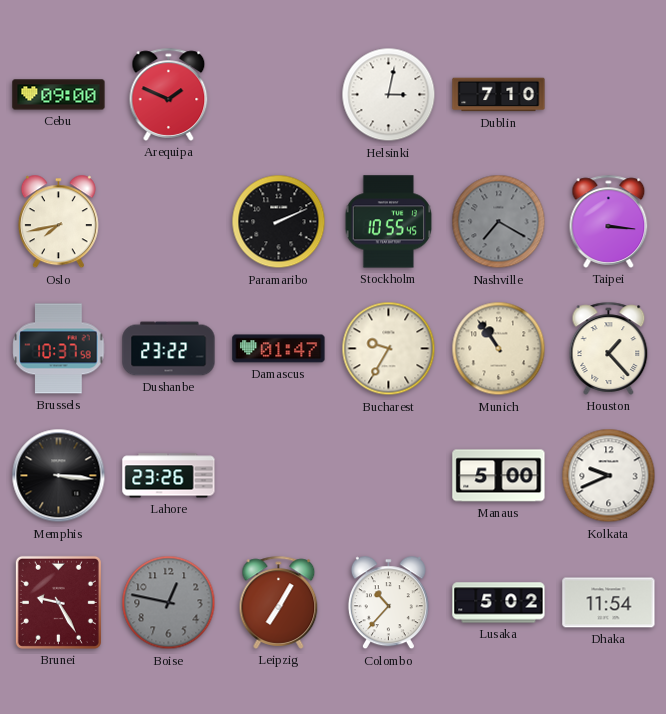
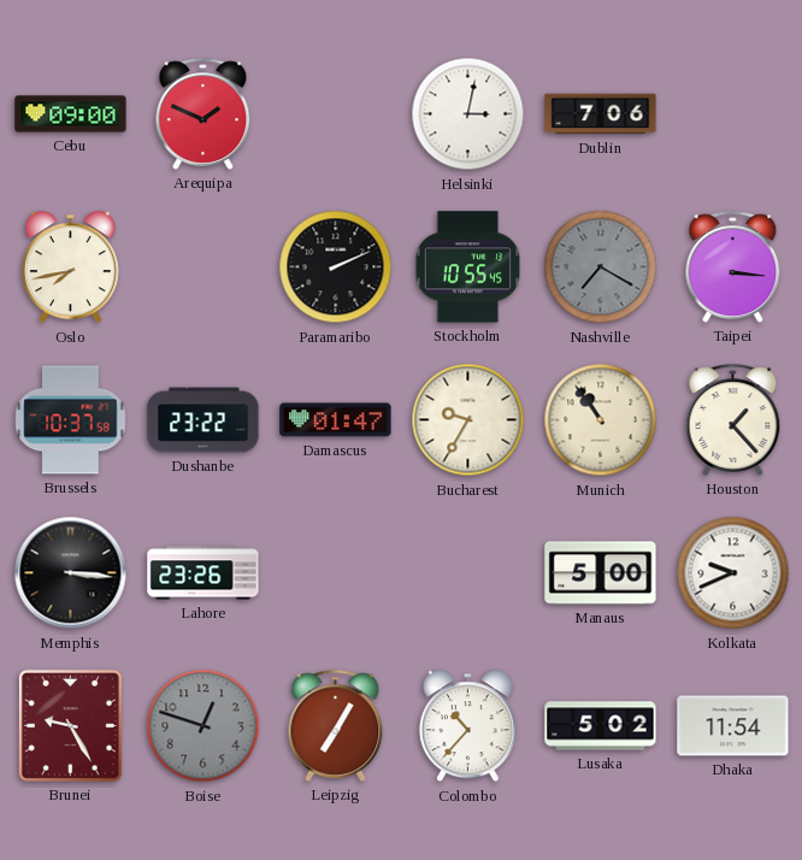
Dublin: 7:10 -> 7:06
Boise: 12:47 -> 12:48
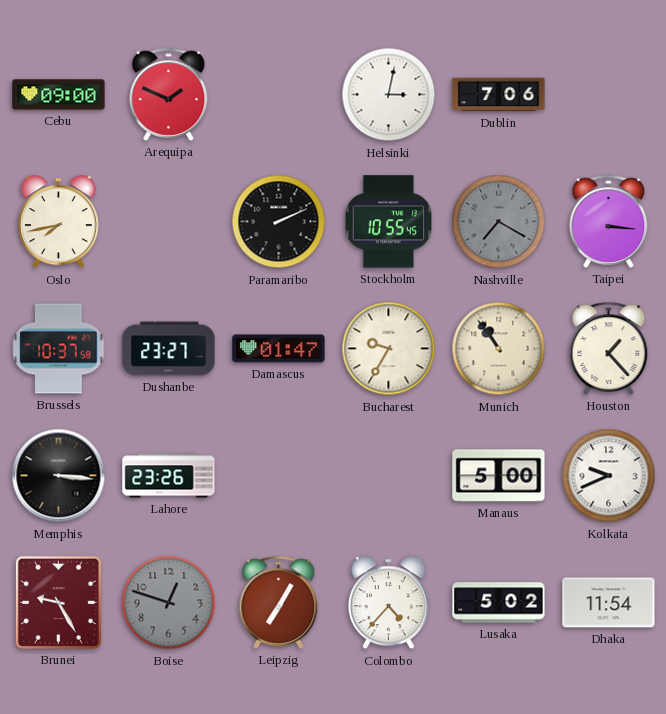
Dushanbe: 23:22 -> 23:27
Colombo: 10:37 -> 4:37
